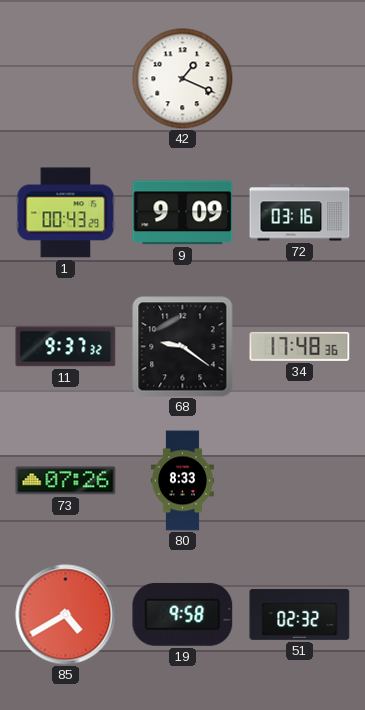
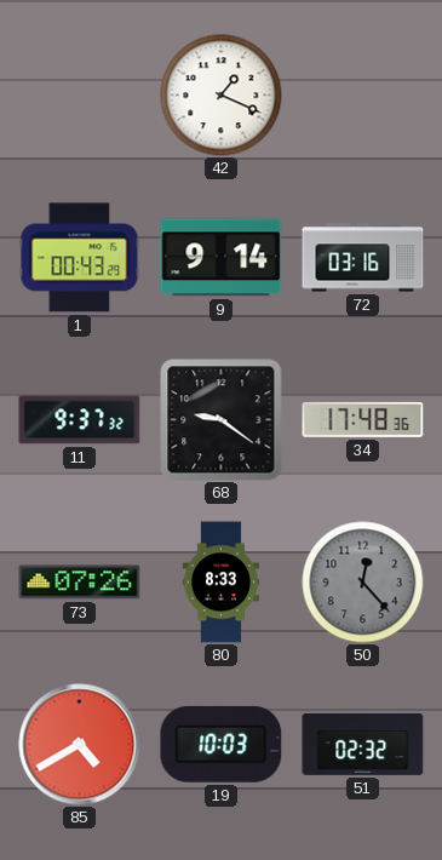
9: 9:09 -> 9:14
50: none -> 12:23
19: 9:58 -> 10:03
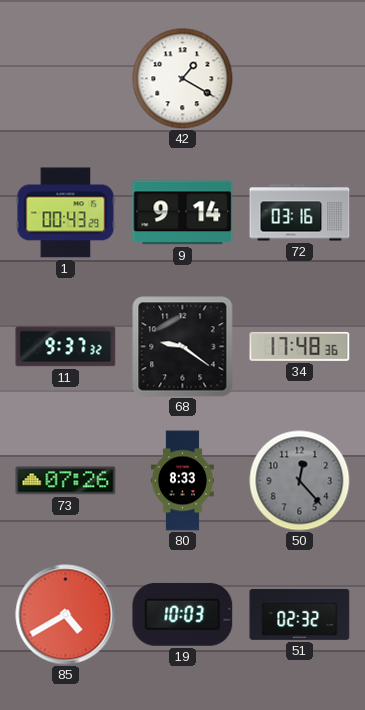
42: 1:19 -> 1:20
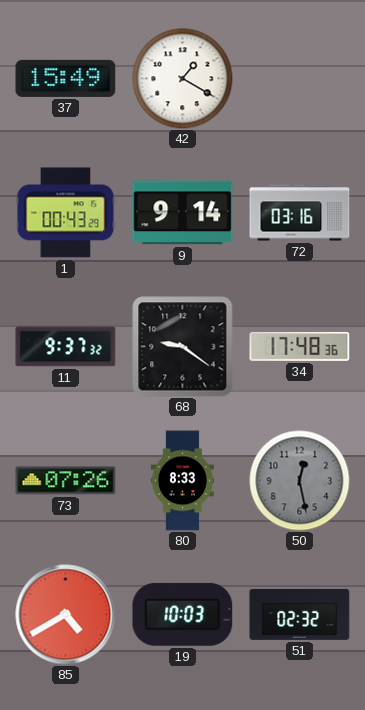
37: none -> 15:49
50: 12:23 -> 12:28
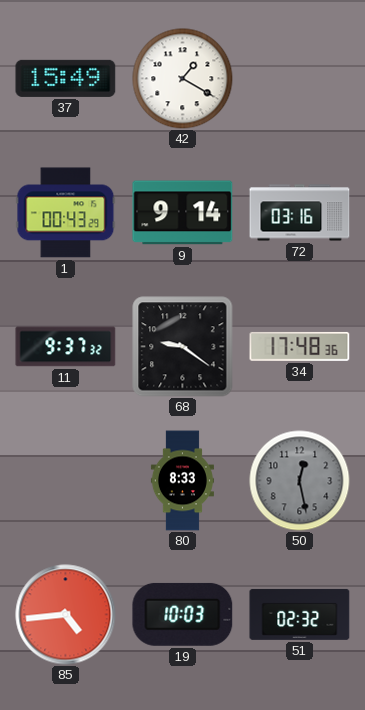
73: 07:26 -> none
85: 4:40 -> 4:44
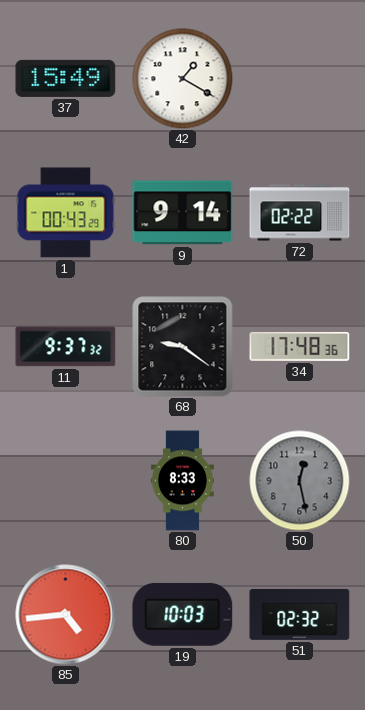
72: 03:16 -> 02:22
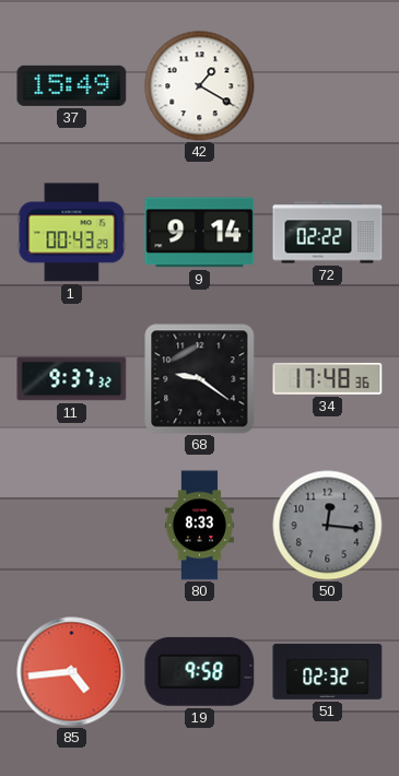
50: 12:28 -> 12:16
19: 10:03 -> 9:58
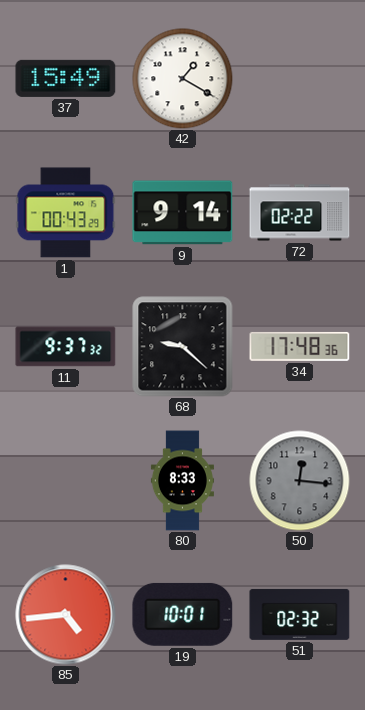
68: 9:21 -> 9:22
19: 9:58 -> 10:01
